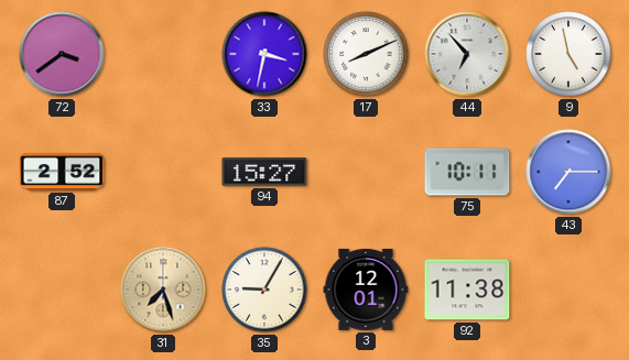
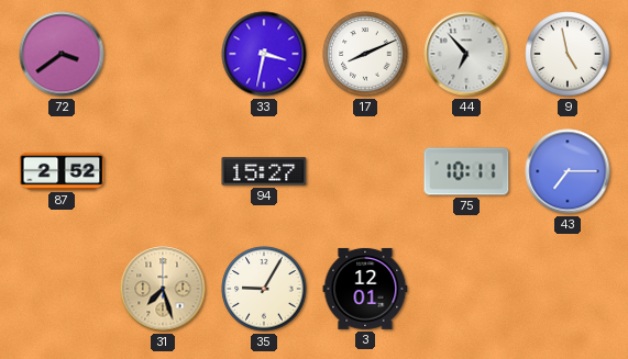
92: 11:38 -> none
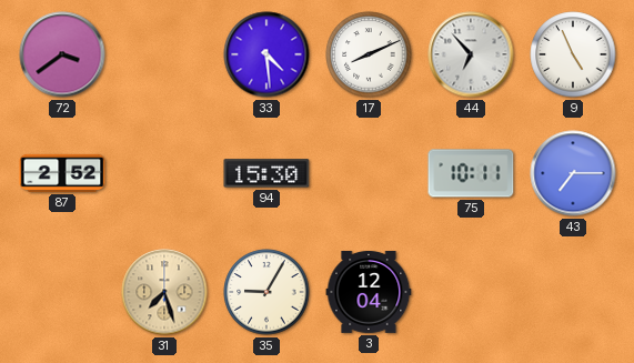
33: 3:32 -> 4:29
9: 4:58 -> 4:56
94: 15:27 -> 15:30
3: 12:01 -> 12:04
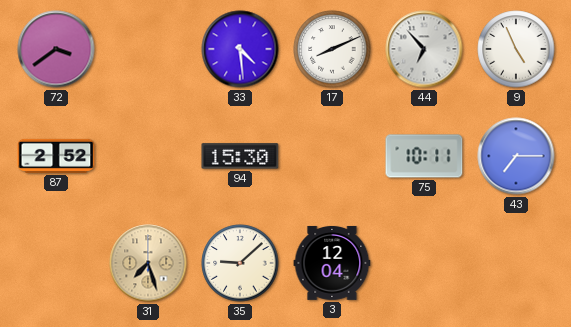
35: 9:05 -> 9:08
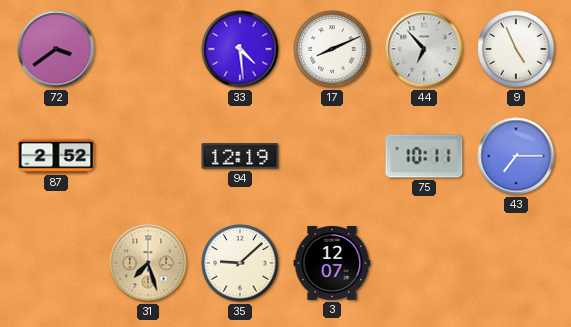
94: 15:30 -> 12:19
3: 12:04 -> 12:07
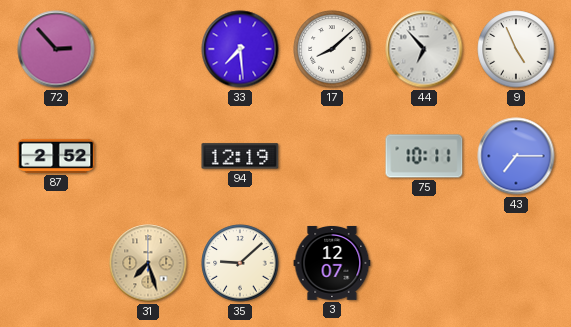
72: 3:39 -> 2:53
33: 4:29 -> 7:29
17: 8:11 -> 8:08
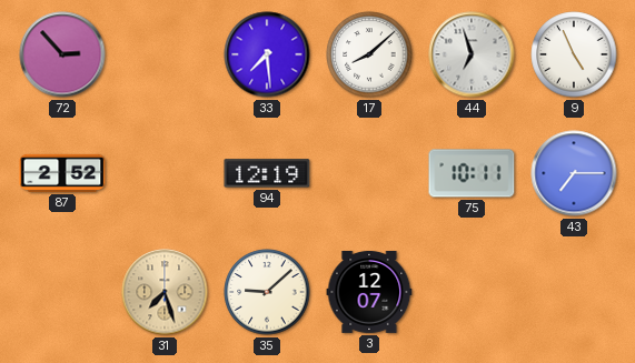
44: 6:53 -> 6:57
